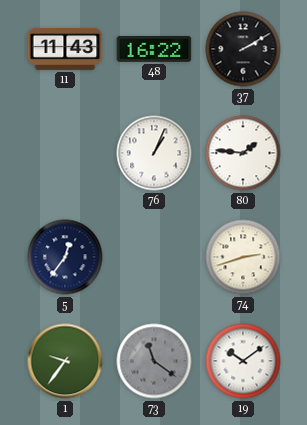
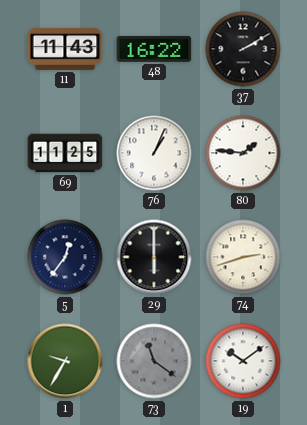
69: none -> 11:25
29: none -> 6:00
1: 9:36 -> 9:35
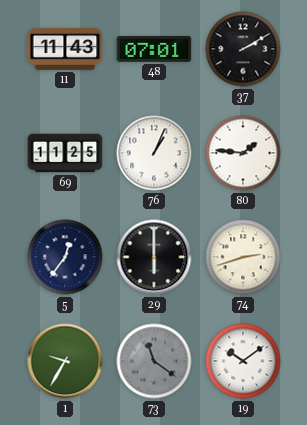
48: 16:22 -> 07:01
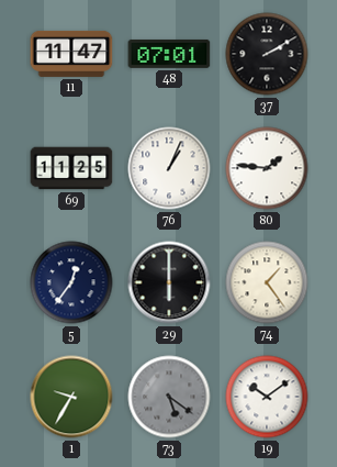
11: 11:43 -> 11:47
74: 2:42 -> 1:24
73: 11:21 -> 5:21
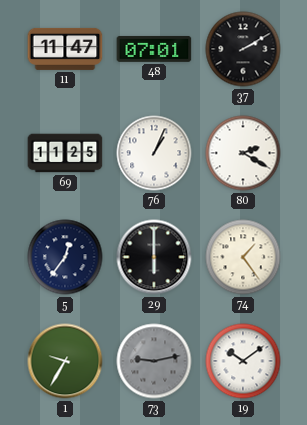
80: 1:46 -> 2:20
73: 5:21 -> 9:13
